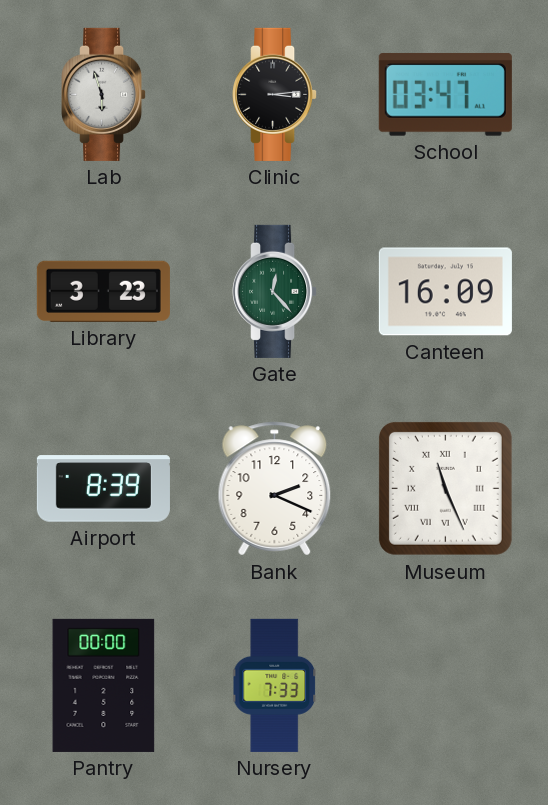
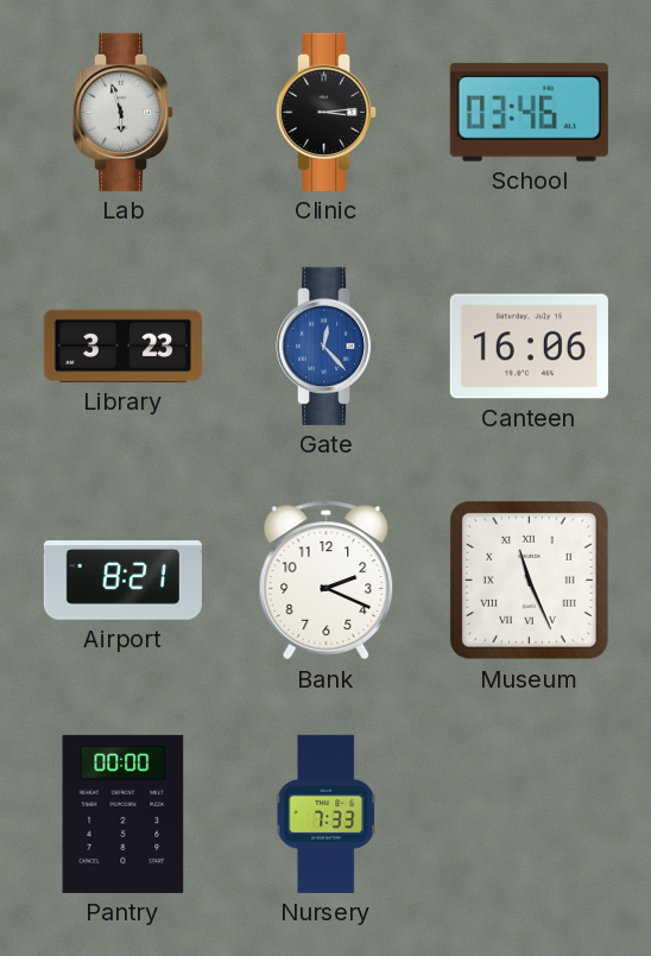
School: 03:47 -> 03:46
Gate dial: green -> blue
Canteen: 16:09 -> 16:06
Airport: 8:39 -> 8:21
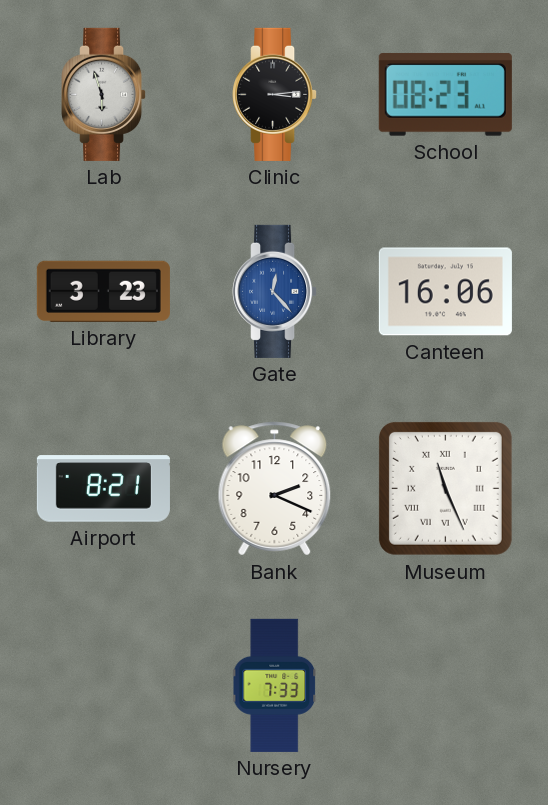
School: 03:46 -> 08:23
Pantry: 00:00 -> none
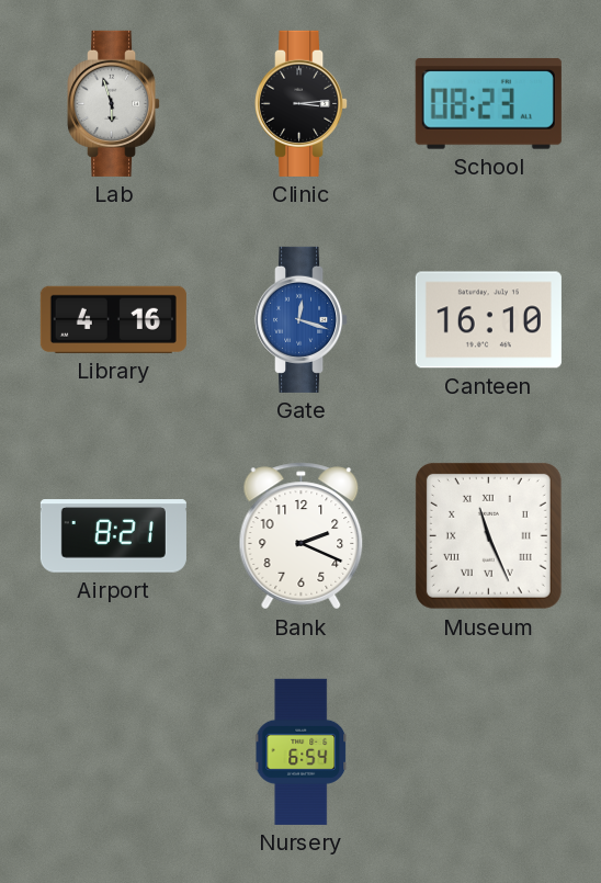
Library: 3:23 -> 4:16
Gate: 12:23 -> 12:18
Canteen: 16:06 -> 16:10
Nursery: 7:33 -> 6:54
